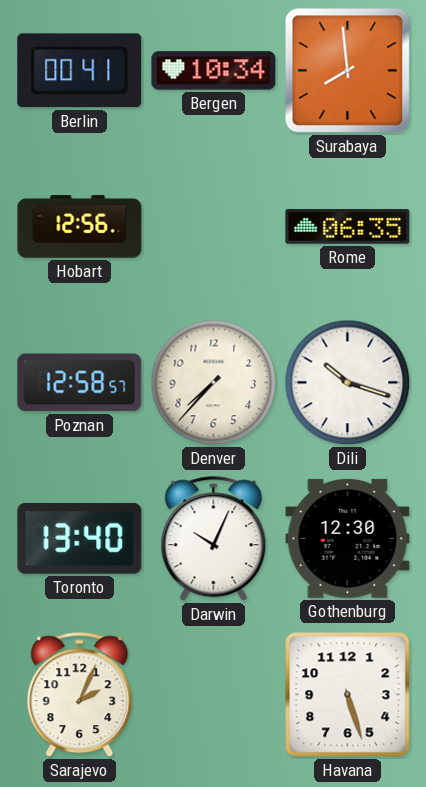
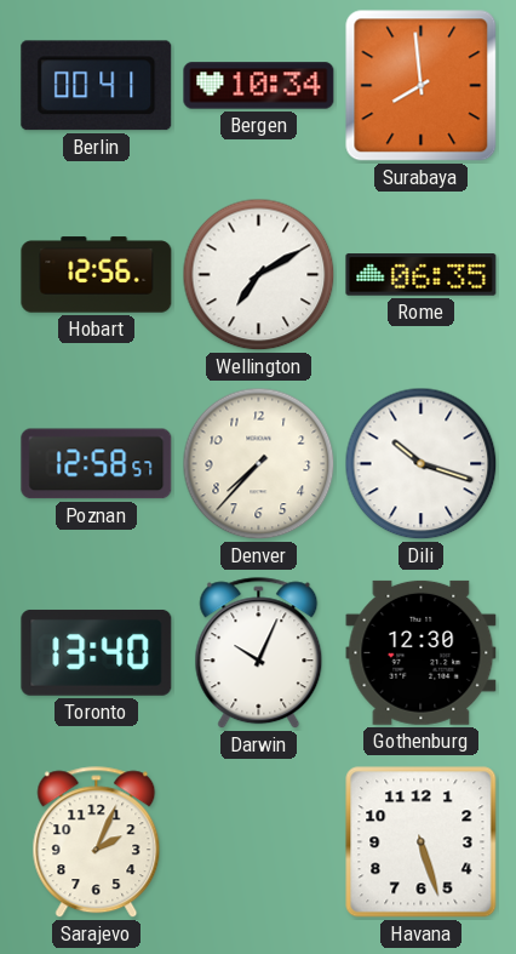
Wellington: none -> 7:10
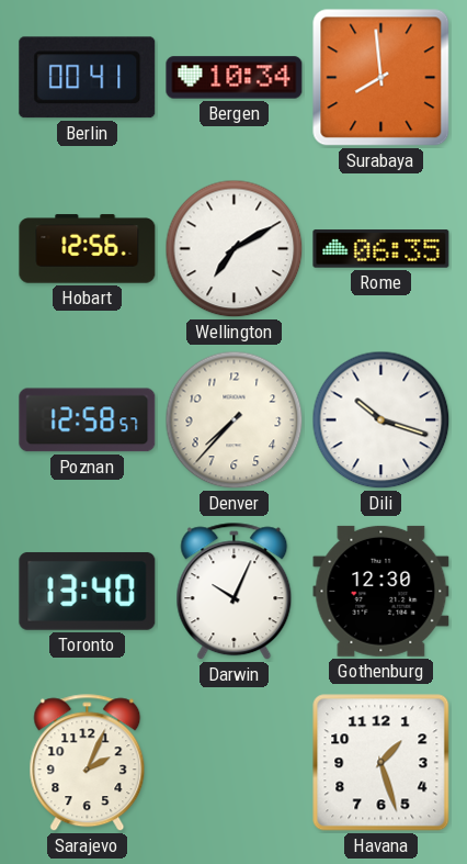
Havana: 5:27 -> 1:27
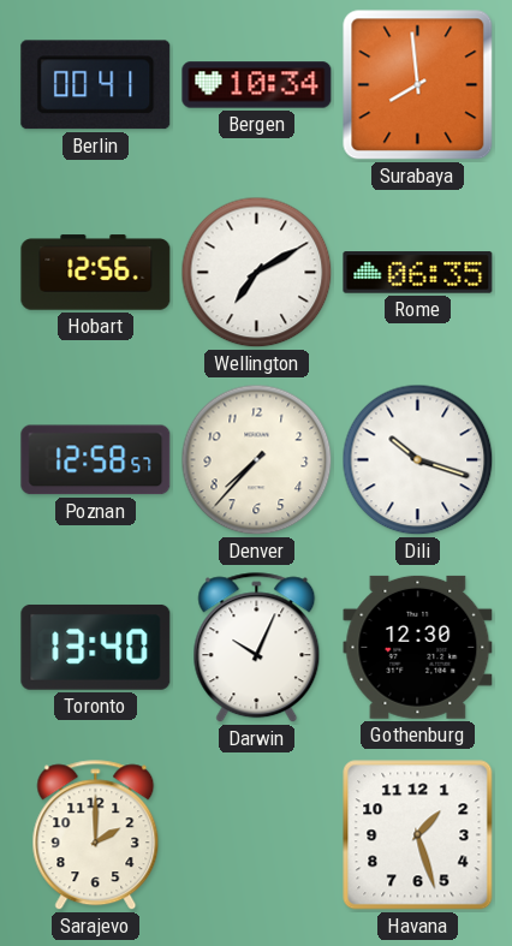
Sarajevo: 2:04 -> 2:00
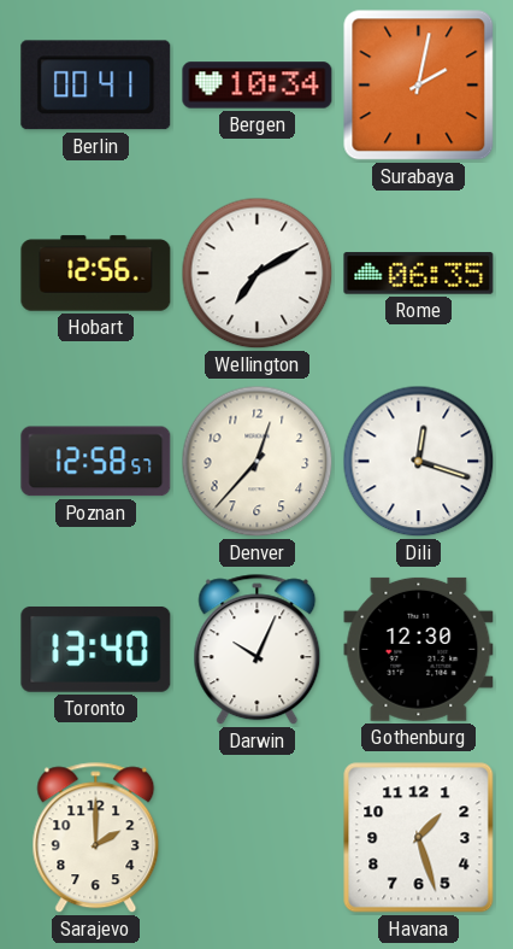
Surabaya: 7:59 -> 2:02
Denver: 7:37 -> 12:37
Dili: 10:18 -> 12:18
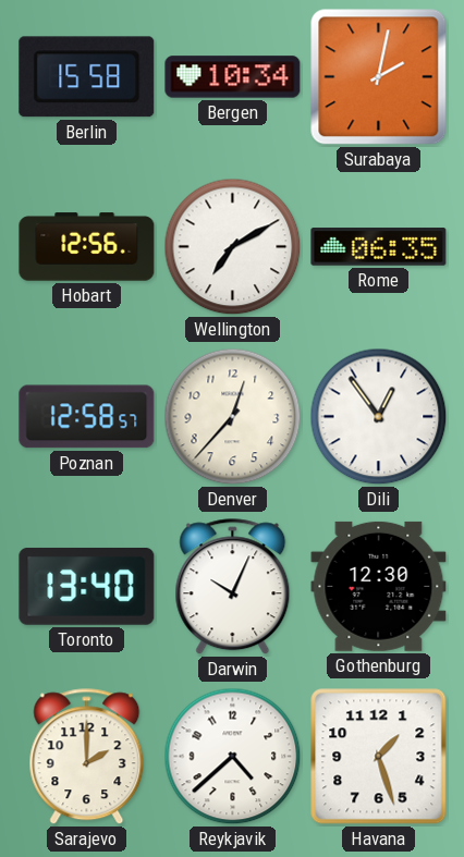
Berlin: 00:41 -> 15:58
Dili: 12:18 -> 12:54
Reykjavik: none -> 4:38
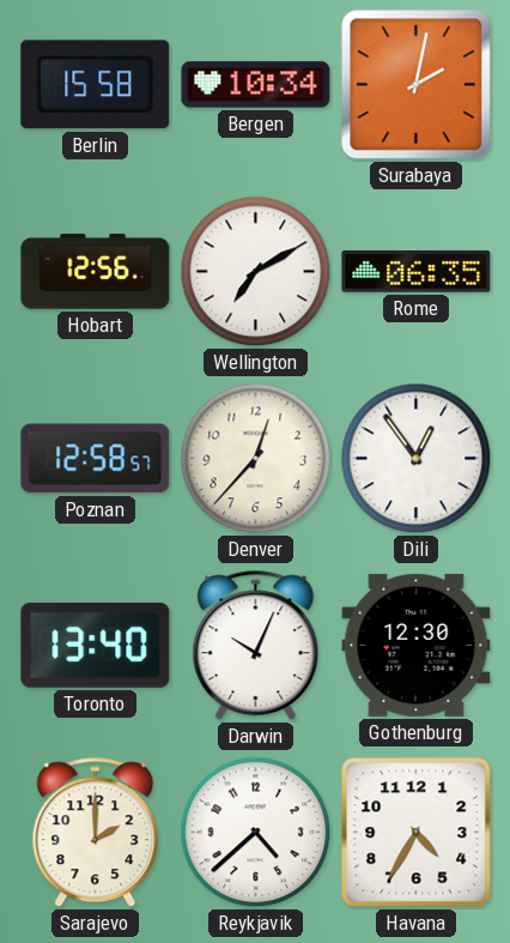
Havana: 1:27 -> 4:35
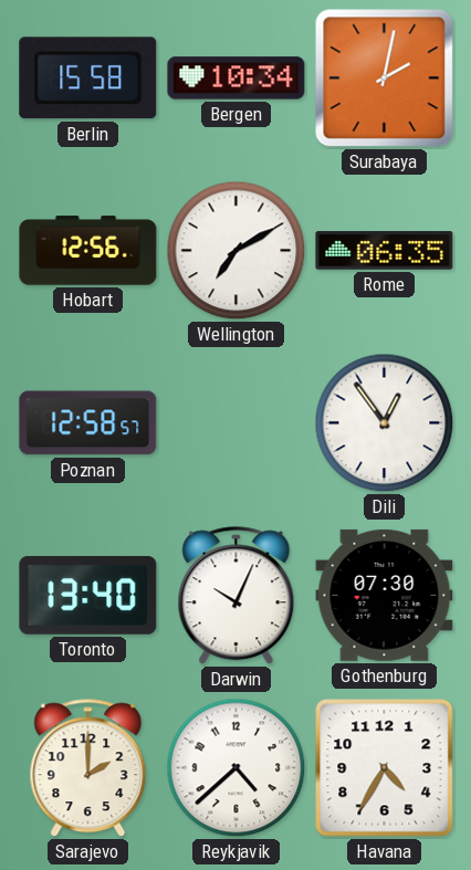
Denver: 12:37 -> none
Gothenburg: 12:30 -> 07:30
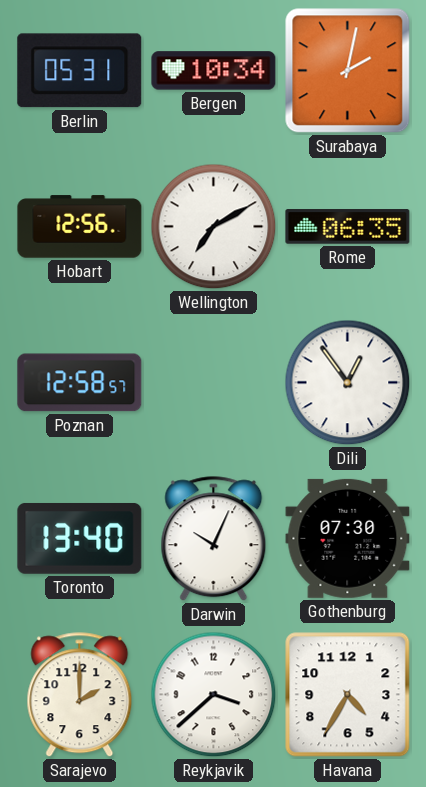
Berlin: 15:58 -> 05:31
Reykjavik: 4:38 -> 3:38
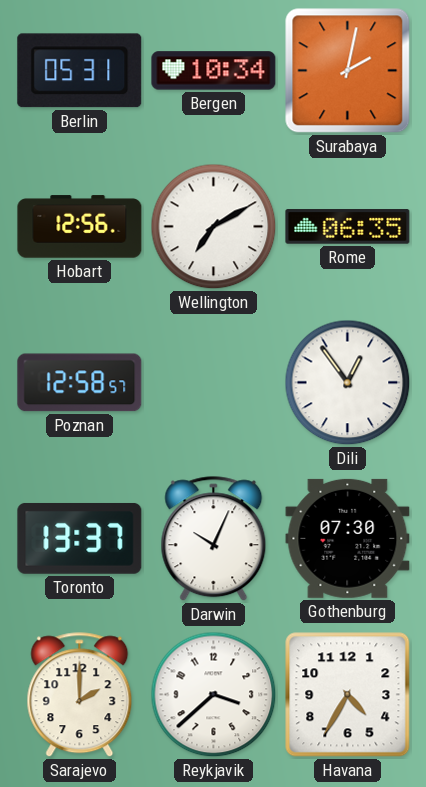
Toronto: 13:40 -> 13:37
